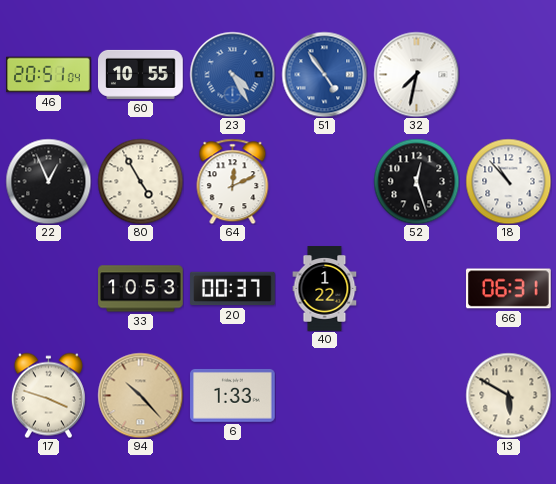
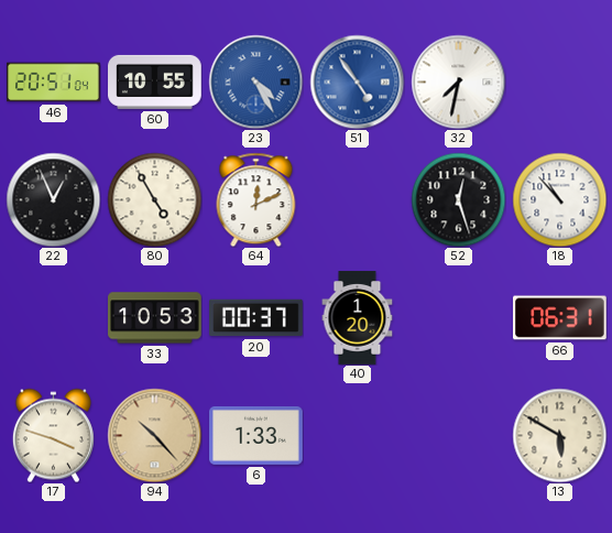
40: 1:22 -> 1:20
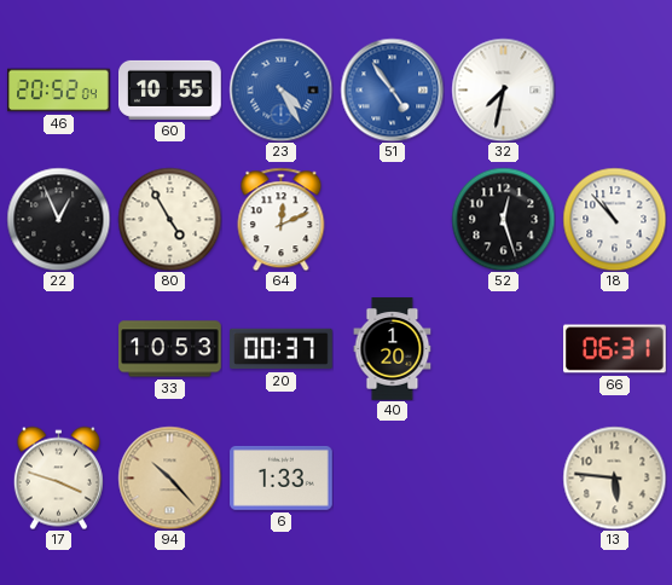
46: 20:51 -> 20:52
13: 5:50 -> 5:46
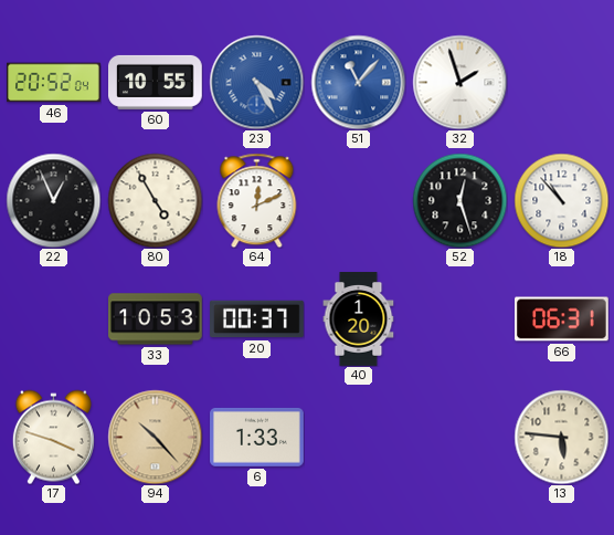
51: 4:54 -> 11:07
32: 7:32 -> 1:57
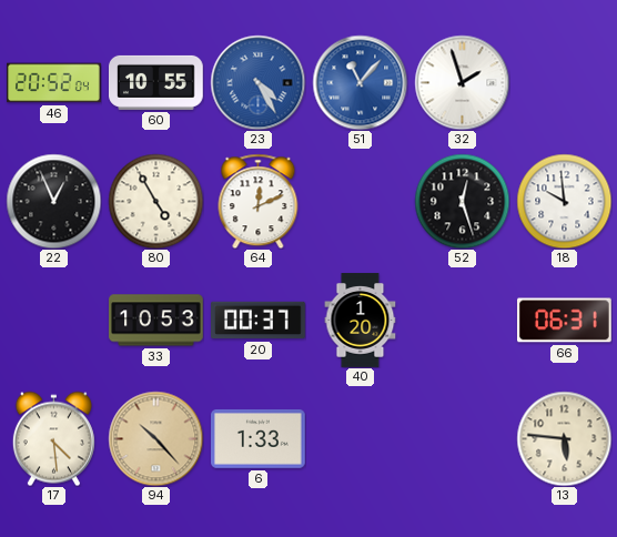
18: 10:53 -> 9:59
17: 3:48 -> 4:29
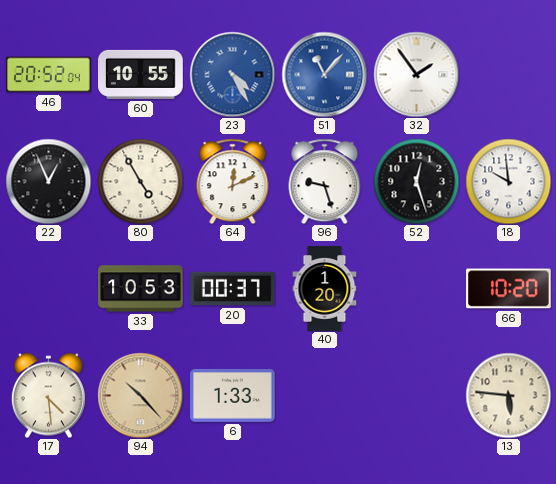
32: 1:57 -> 1:54
96: none -> 9:27
66: 06:31 -> 10:20
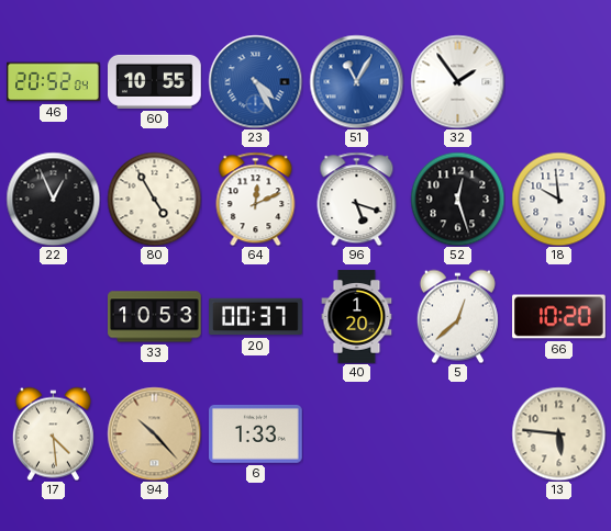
51: 11:07 -> 11:05
96: 9:27 -> 5:18
5: none -> 12:38
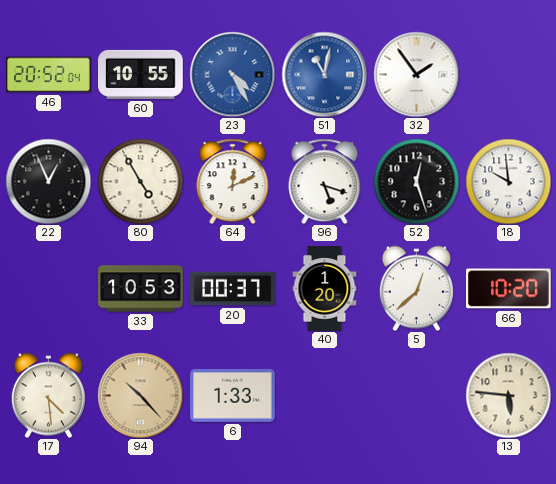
51: 11:05 -> 11:02
